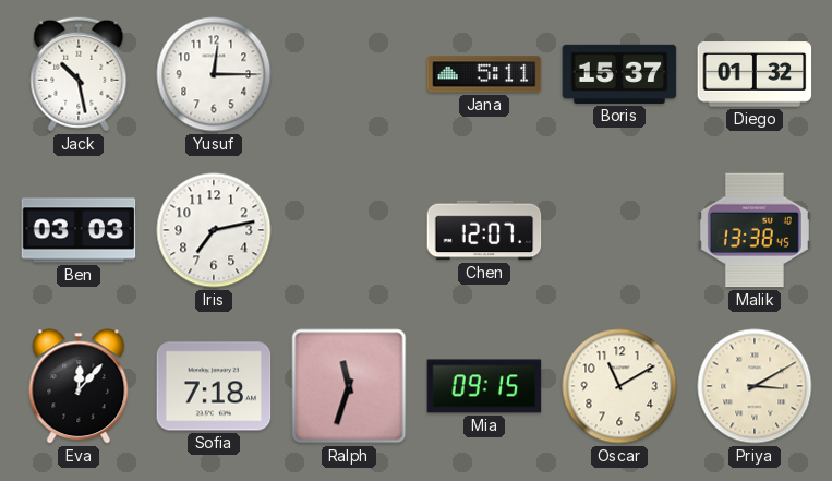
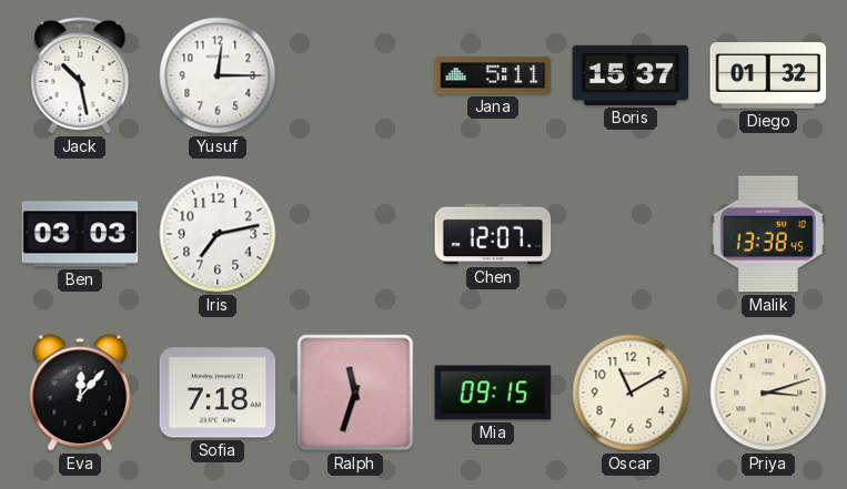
Priya: 3:10 -> 3:12
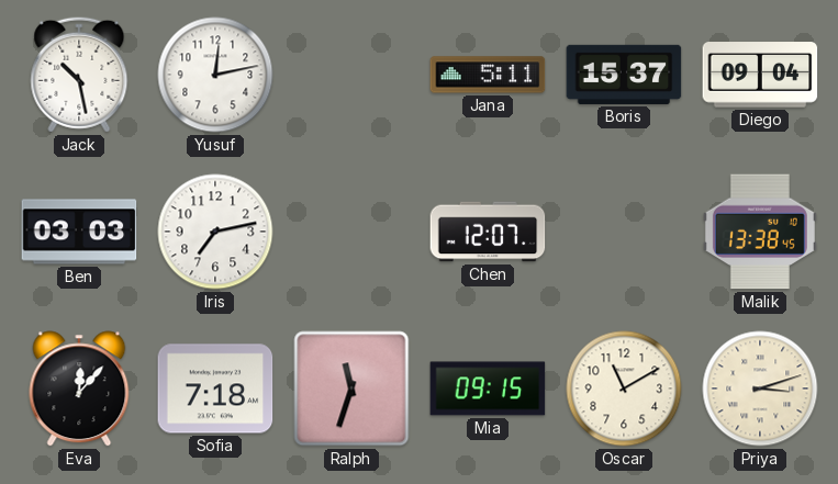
Yusuf: 12:15 -> 12:13
Diego: 01:32 -> 09:04
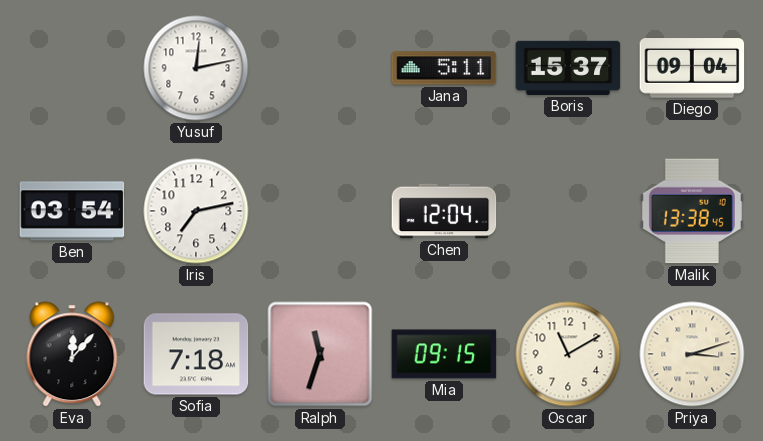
Jack: 10:28 -> none
Ben: 03:03 -> 03:54
Chen: 12:07 -> 12:04
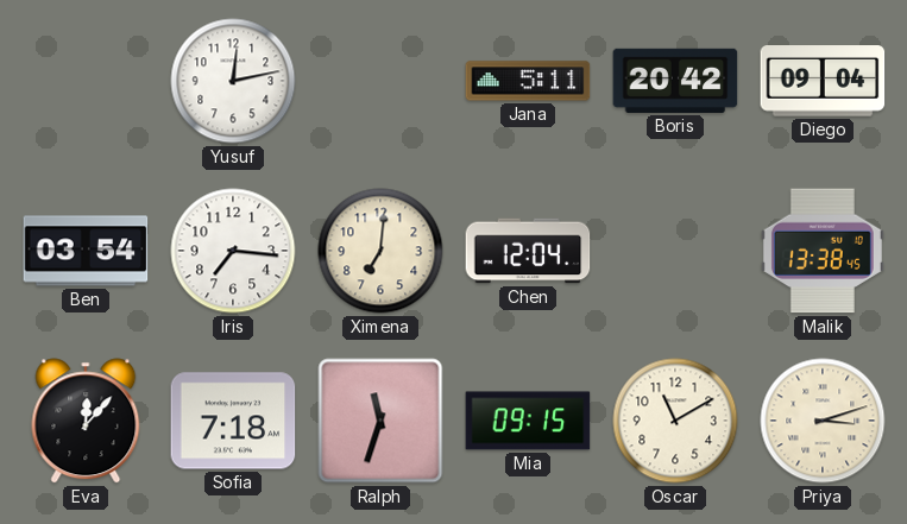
Boris: 15:37 -> 20:42
Iris: 7:13 -> 7:16
Ximena: none -> 7:01
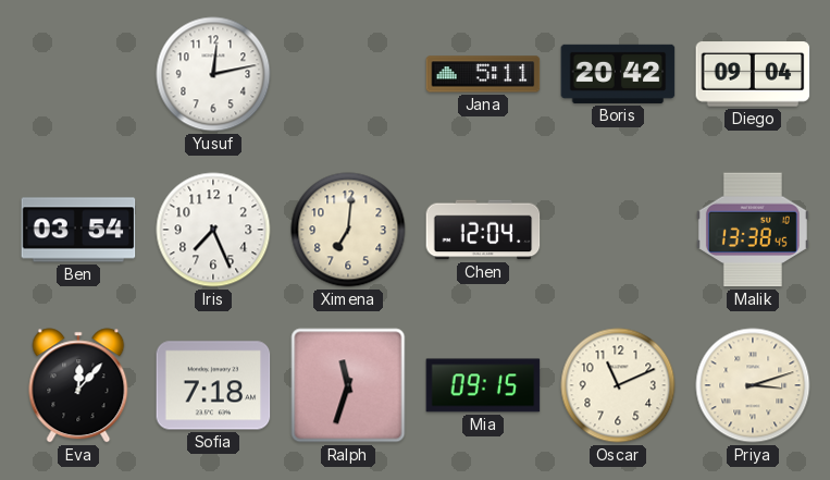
Iris: 7:16 -> 7:26
Oscar: 11:10 -> 11:11
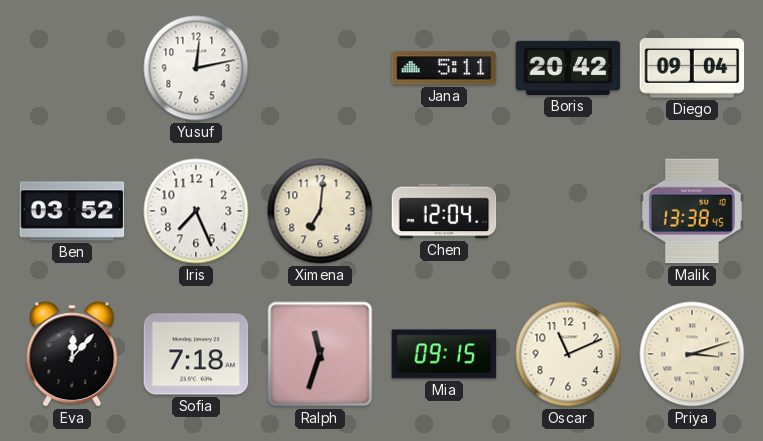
Ben: 03:54 -> 03:52
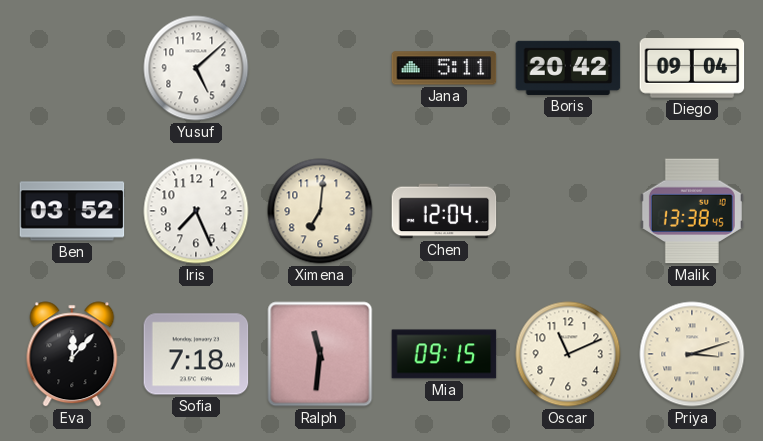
Yusuf: 12:13 -> 5:08
Ralph: 11:33 -> 11:31
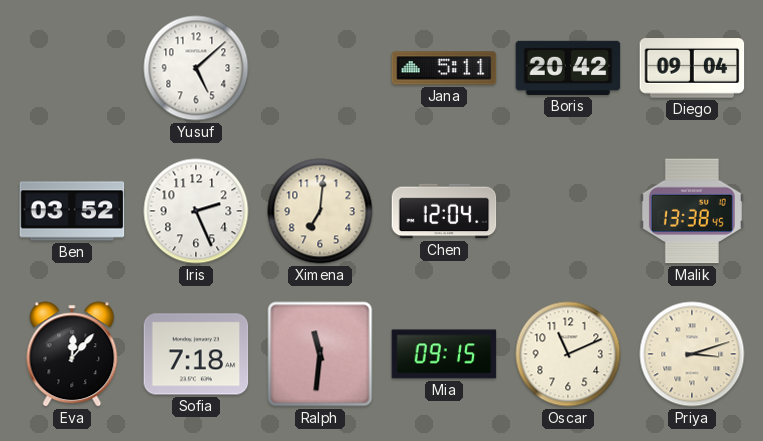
Iris: 7:26 -> 2:26
